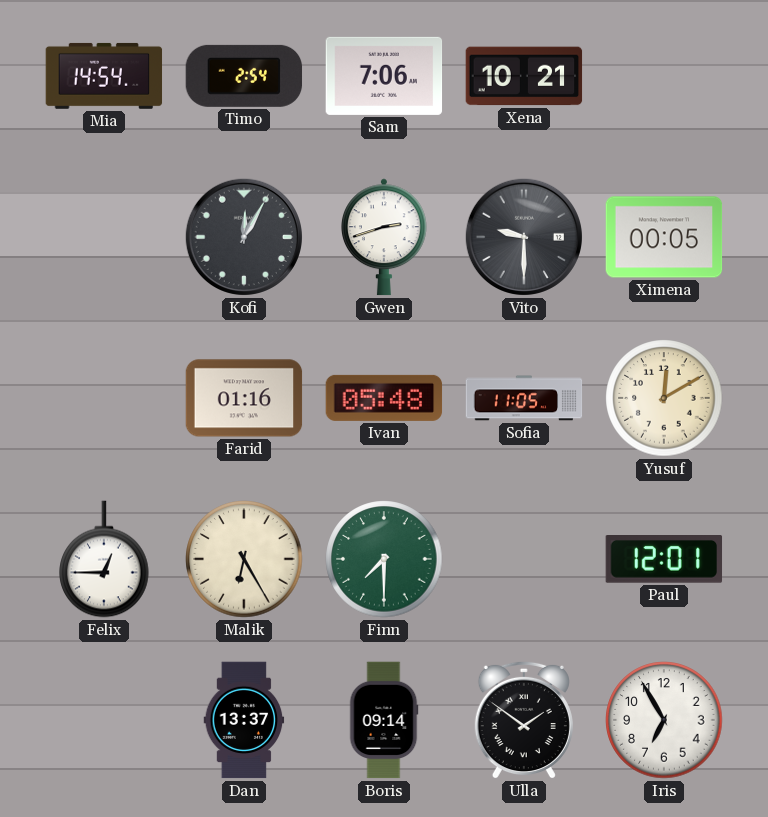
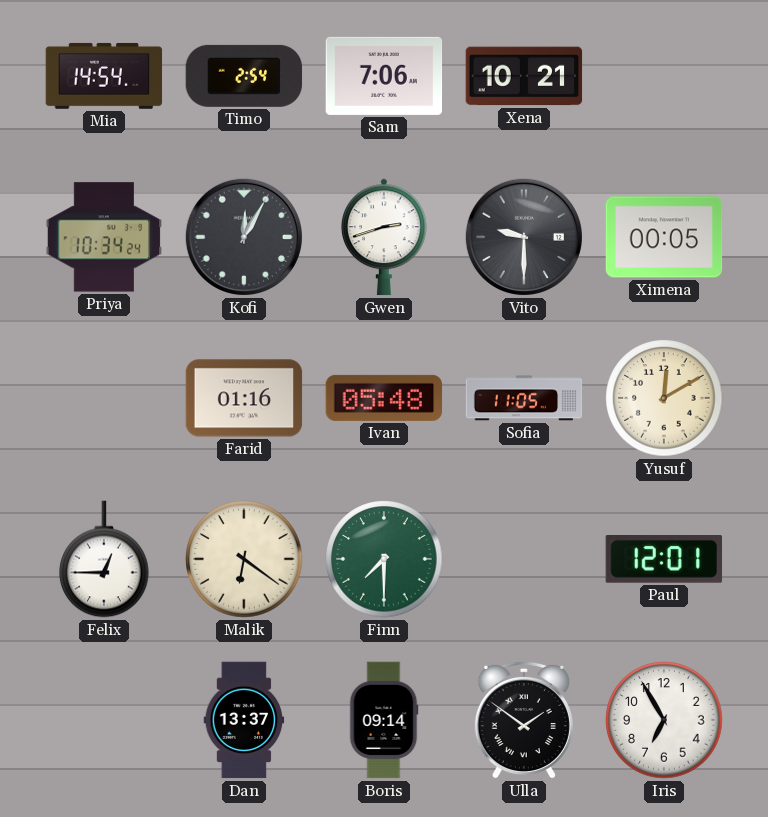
Priya: none -> 10:34
Malik: 6:25 -> 6:21
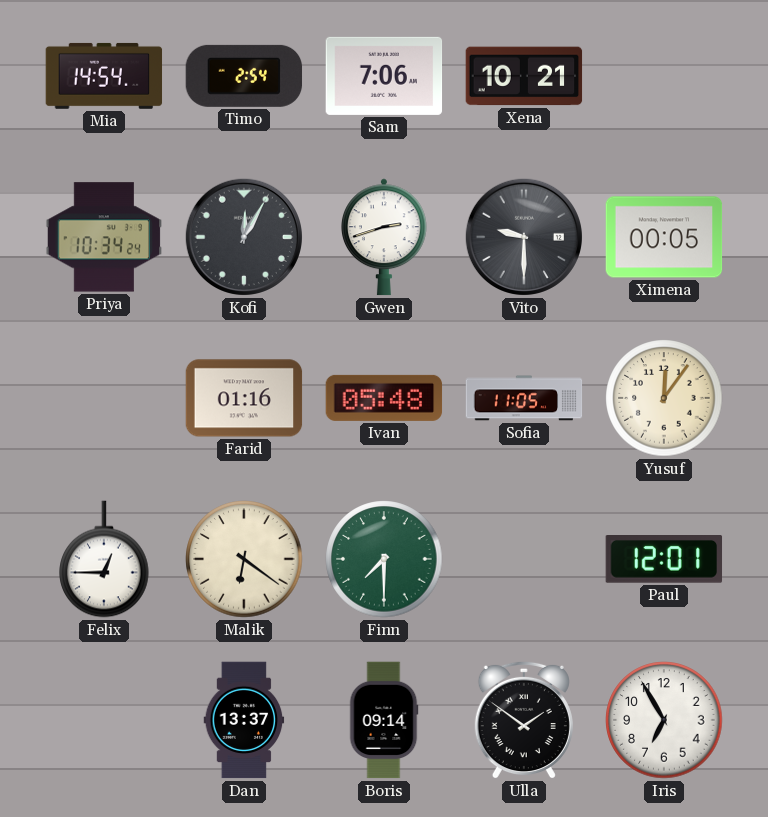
Yusuf: 12:10 -> 12:06
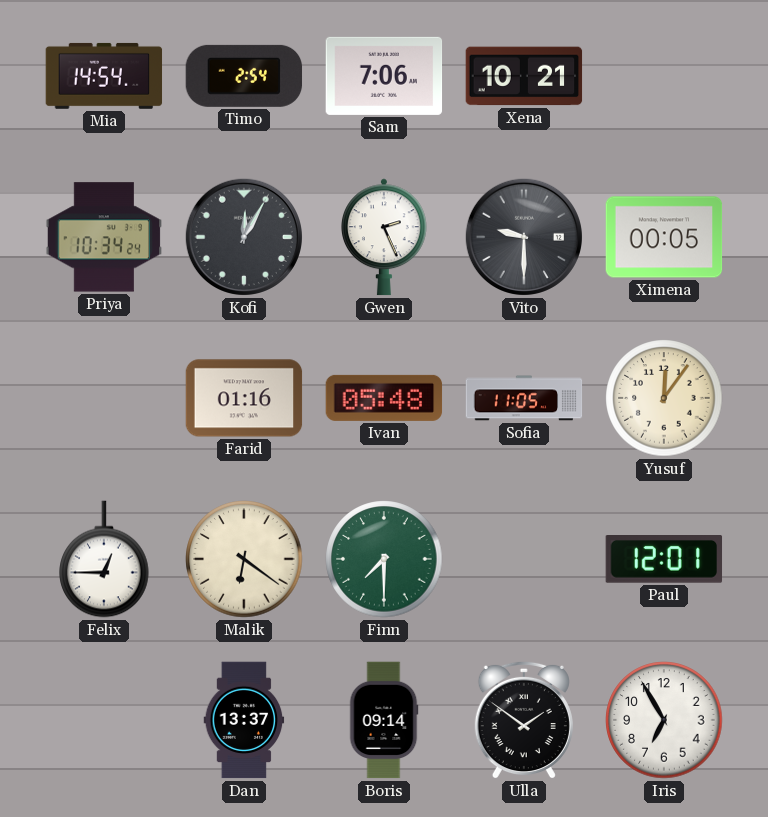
Gwen: 2:42 -> 2:26
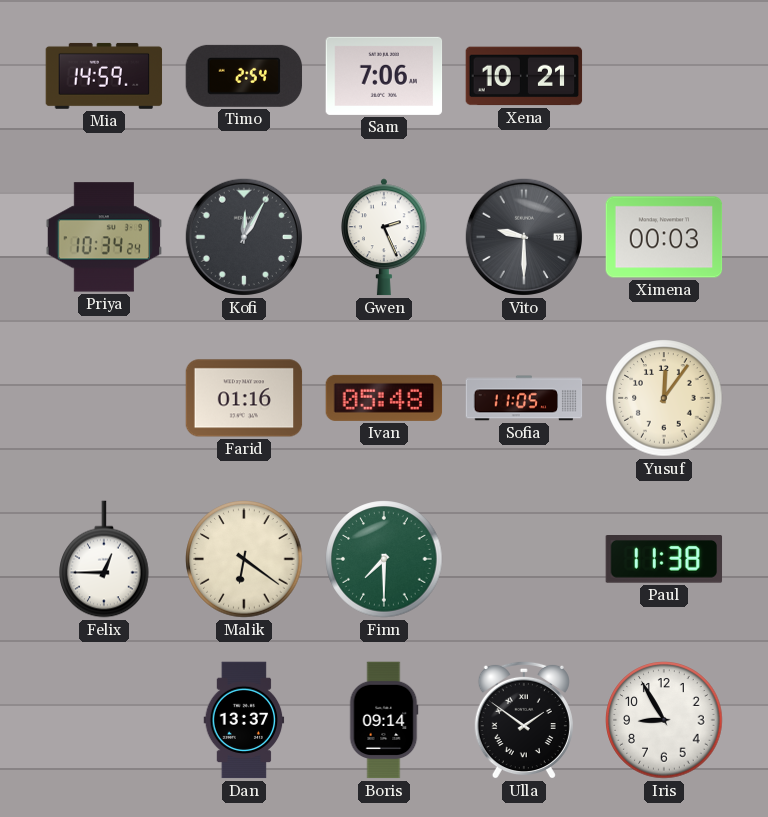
Mia: 14:54 -> 14:59
Ximena: 00:05 -> 00:03
Paul: 12:01 -> 11:38
Iris: 6:55 -> 8:55
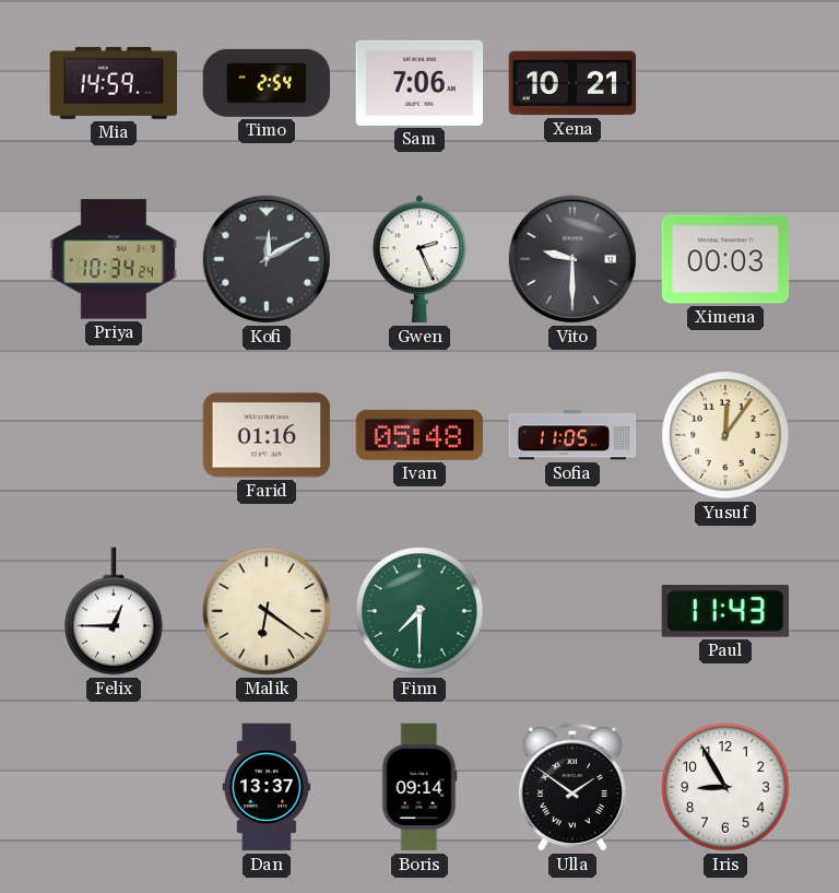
Kofi: 12:05 -> 12:10
Paul: 11:38 -> 11:43
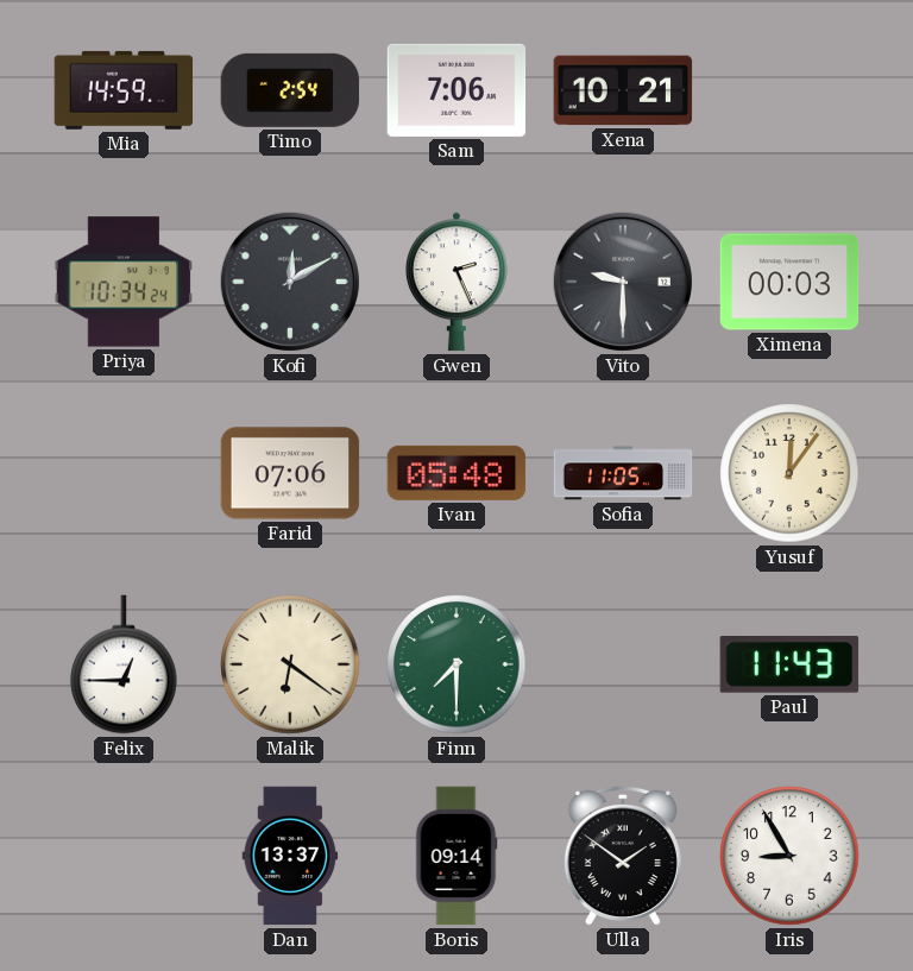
Farid: 01:16 -> 07:06
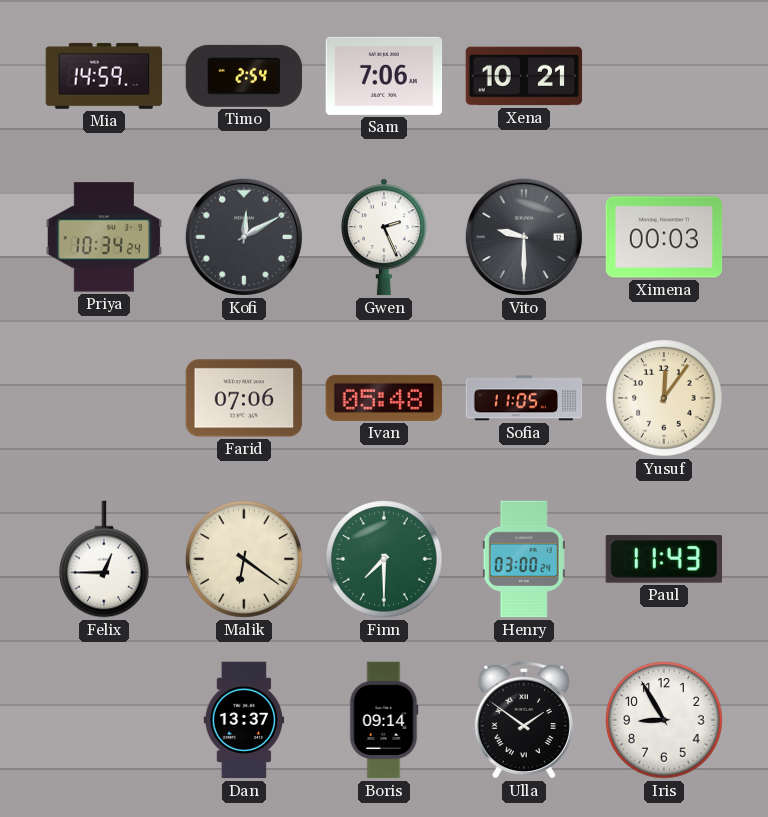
Henry: none -> 03:00
